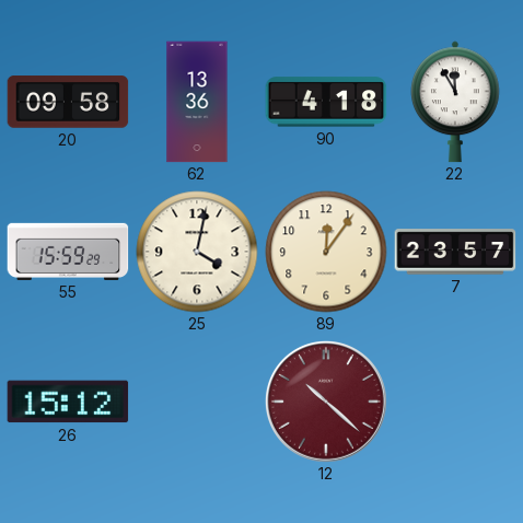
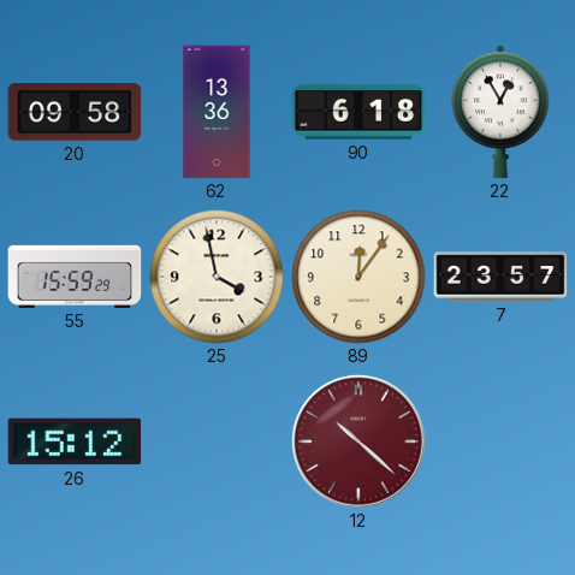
90: 4:18 -> 6:18
22: 11:55 -> 12:55
25: 4:02 -> 3:58
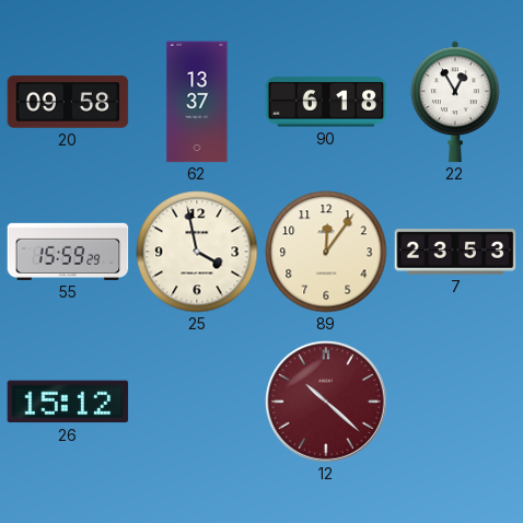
62: 13:36 -> 13:37
7: 23:57 -> 23:53
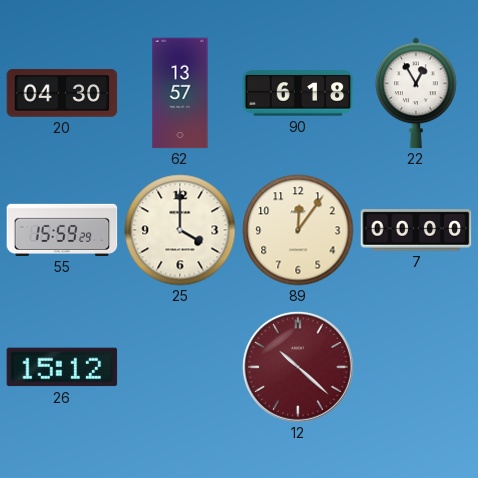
20: 09:58 -> 04:30
62: 13:37 -> 13:57
25: 3:58 -> 4:00
7: 23:53 -> 00:00
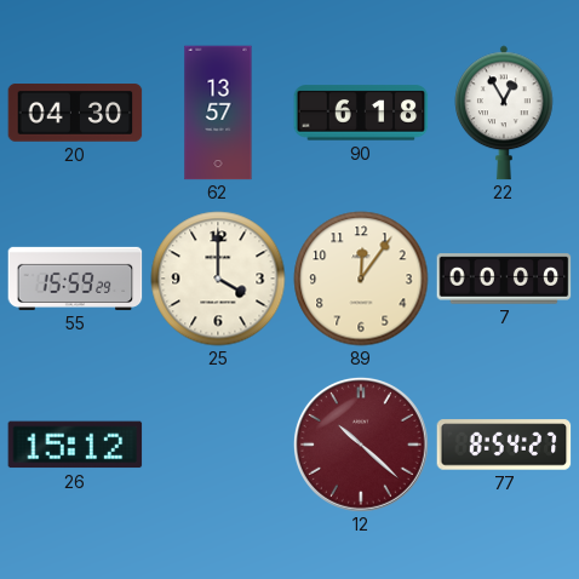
77: none -> 8:54
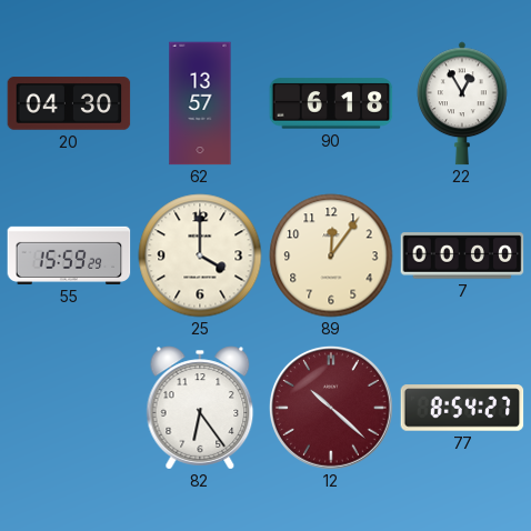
26: 15:12 -> none
82: none -> 6:24
